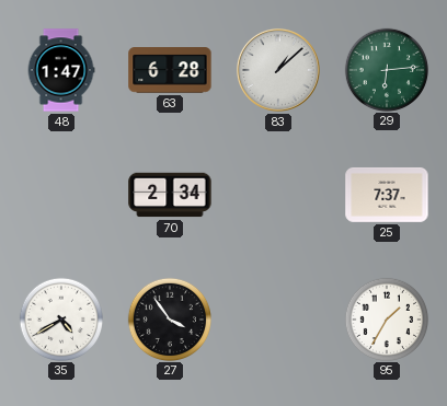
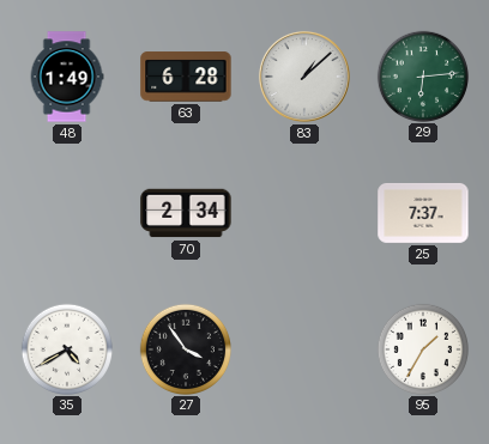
48: 1:47 -> 1:49
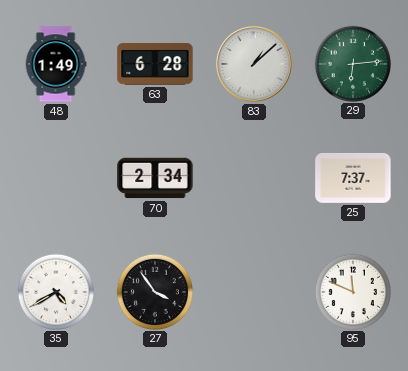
95: 1:35 -> 11:49
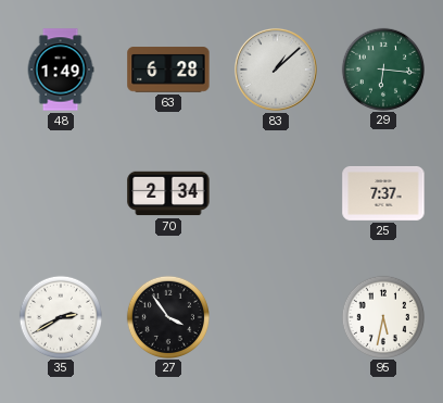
29: 6:14 -> 6:16
35: 4:40 -> 2:40
95: 11:49 -> 5:32
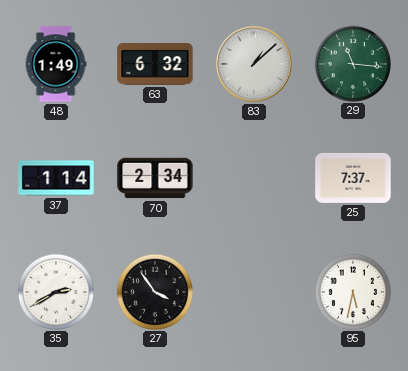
63: 6:28 -> 6:32
29: 6:16 -> 11:16
37: none -> 1:14
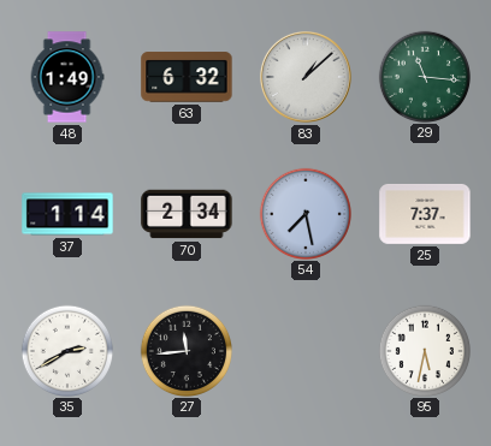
54: none -> 7:28
27: 3:54 -> 11:44
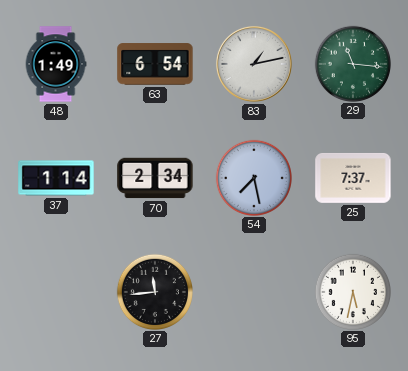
63: 6:32 -> 6:54
83: 1:08 -> 1:13
35: 2:40 -> none
